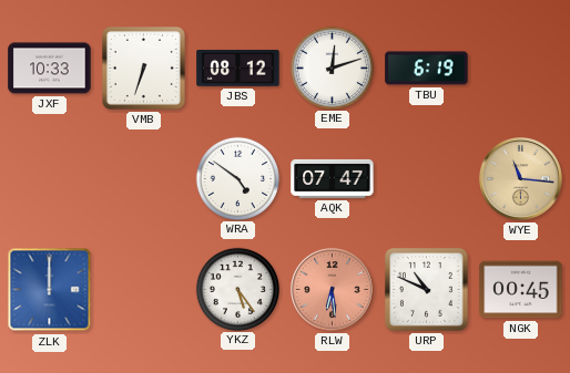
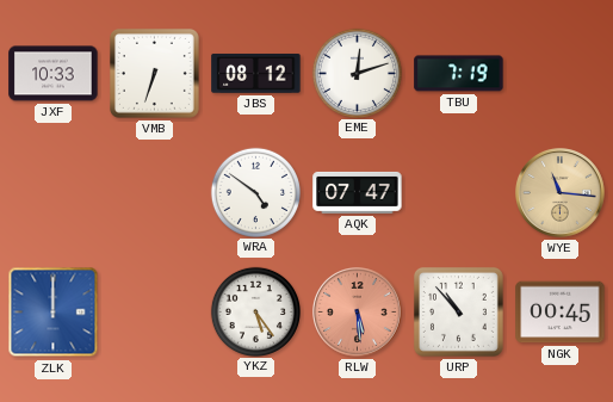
TBU: 6:19 -> 7:19
RLW: 6:29 -> 5:29
URP: 10:49 -> 10:53
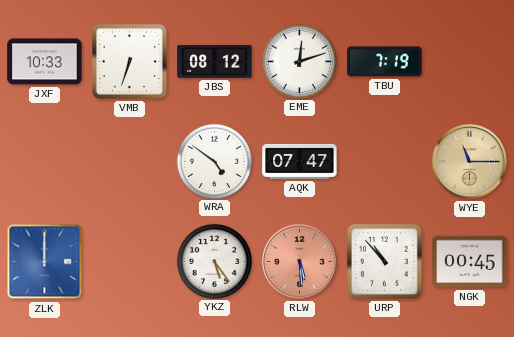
WYE: 11:16 -> 11:15
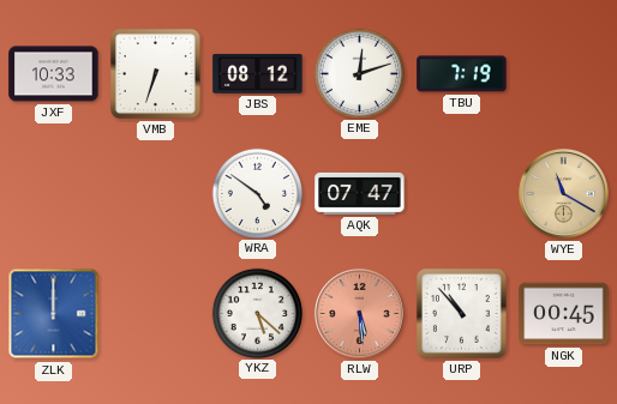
WYE: 11:15 -> 11:20
YKZ: 5:24 -> 5:22
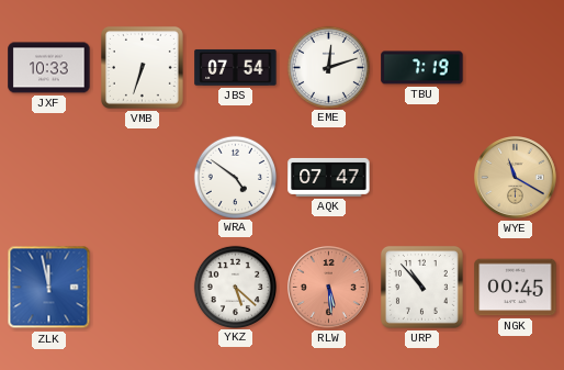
JBS: 08:12 -> 07:54
ZLK: 12:00 -> 11:58
